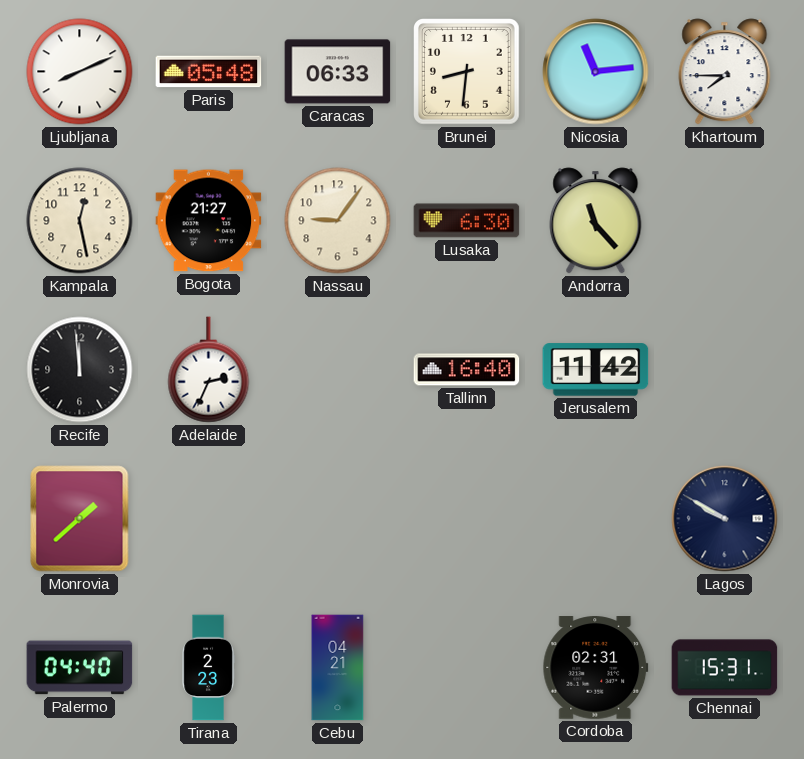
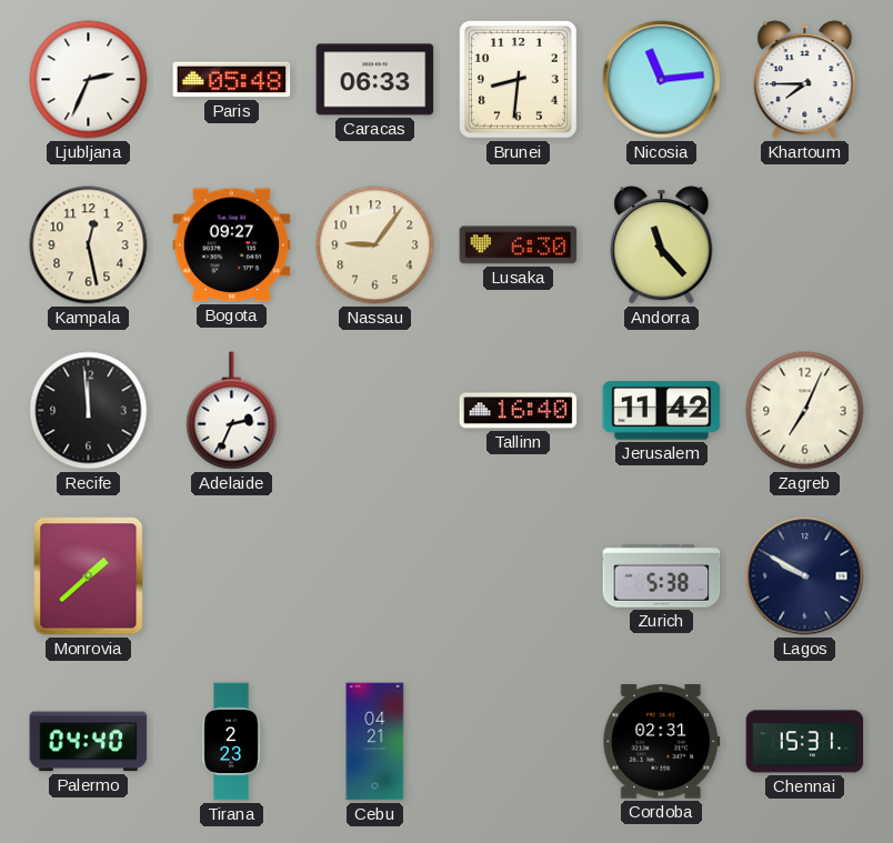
Ljubljana: 8:11 -> 2:34
Bogota: 21:27 -> 09:27
Zagreb: none -> 7:04
Zurich: none -> 5:38
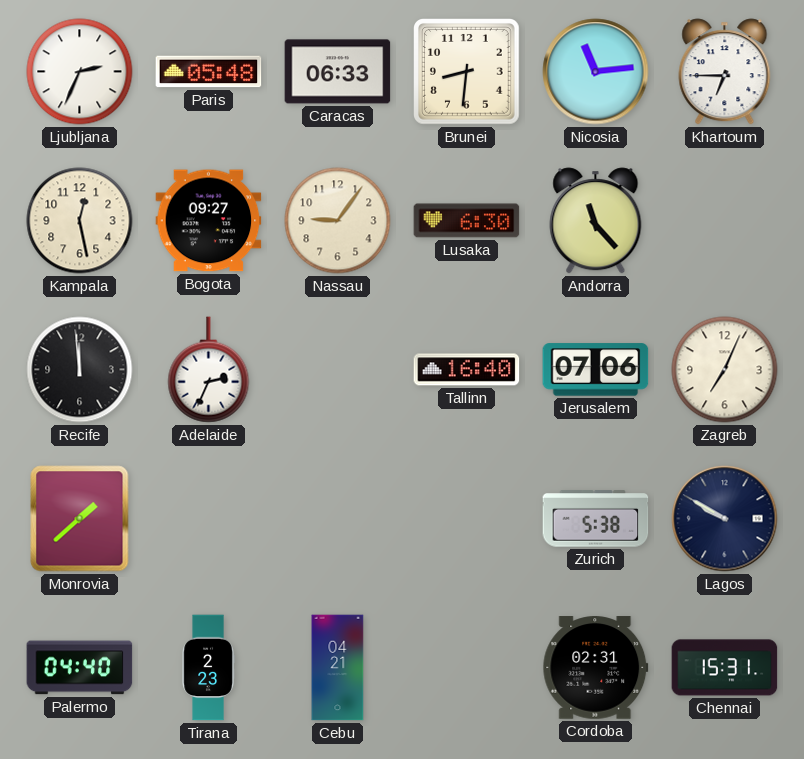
Khartoum: 7:45 -> 6:45
Jerusalem: 11:42 -> 07:06
